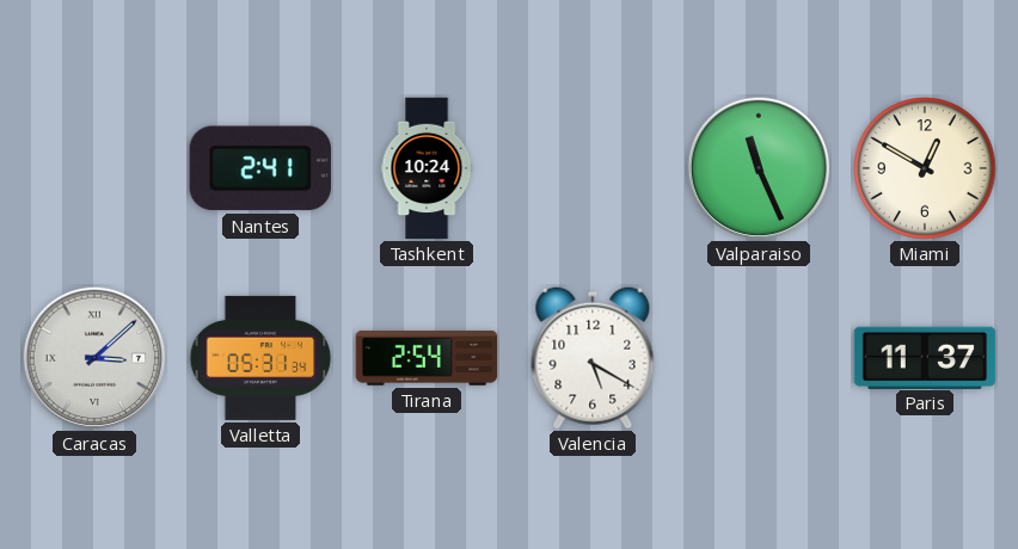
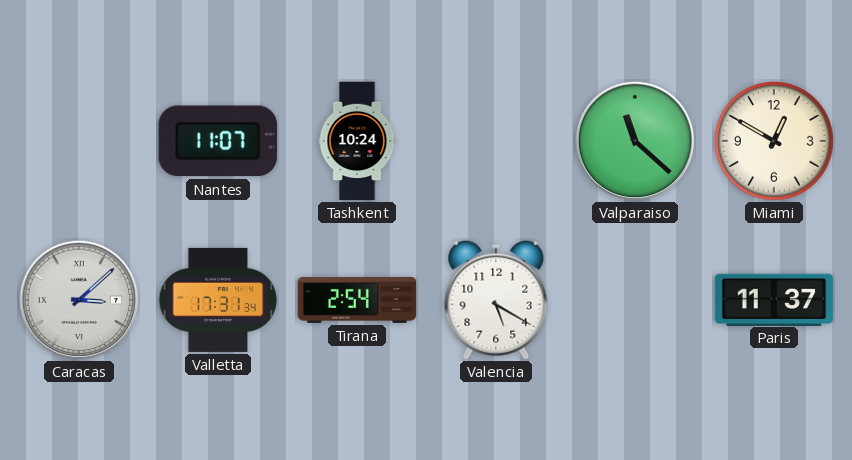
Nantes: 2:41 -> 11:07
Valparaiso: 11:26 -> 11:22
Valletta: 05:31 -> 17:31
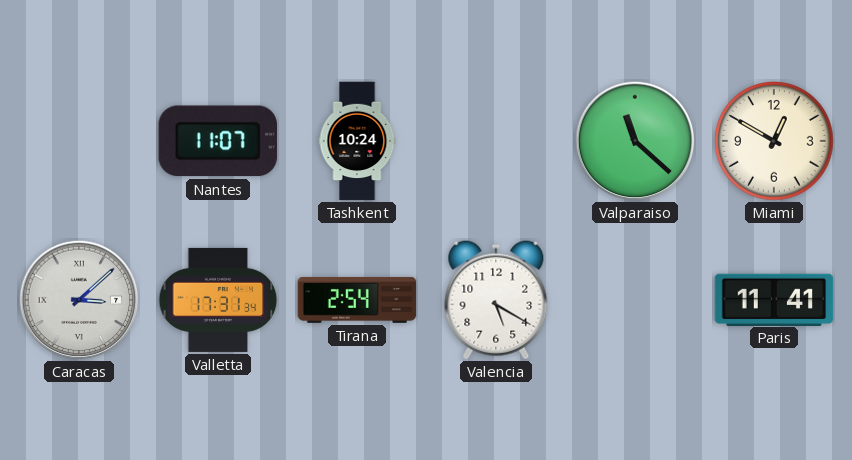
Paris: 11:37 -> 11:41
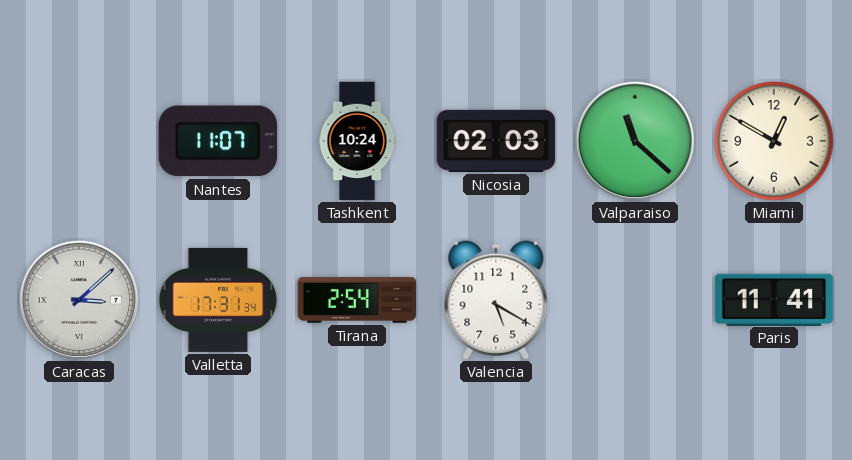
Nicosia: none -> 02:03
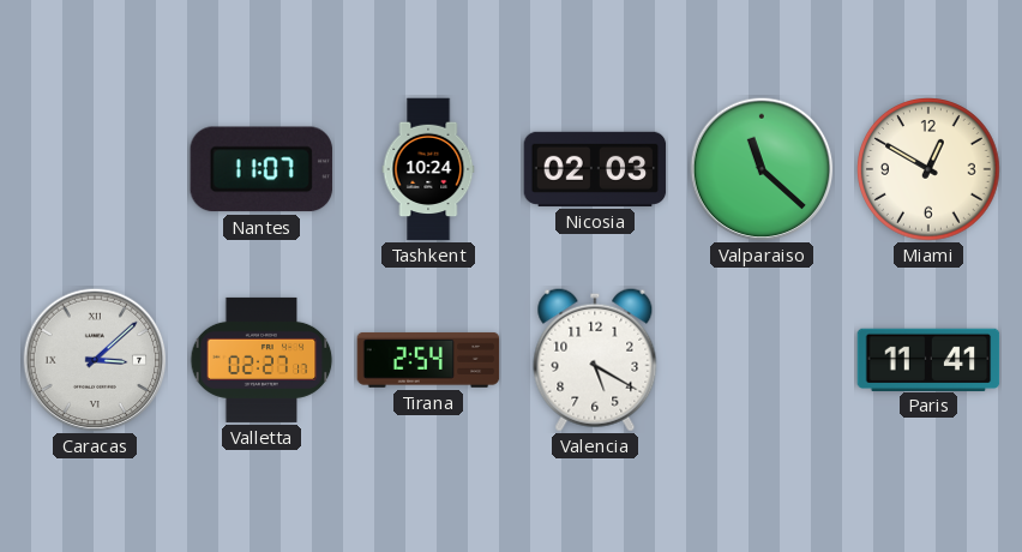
Valletta: 17:31 -> 02:27
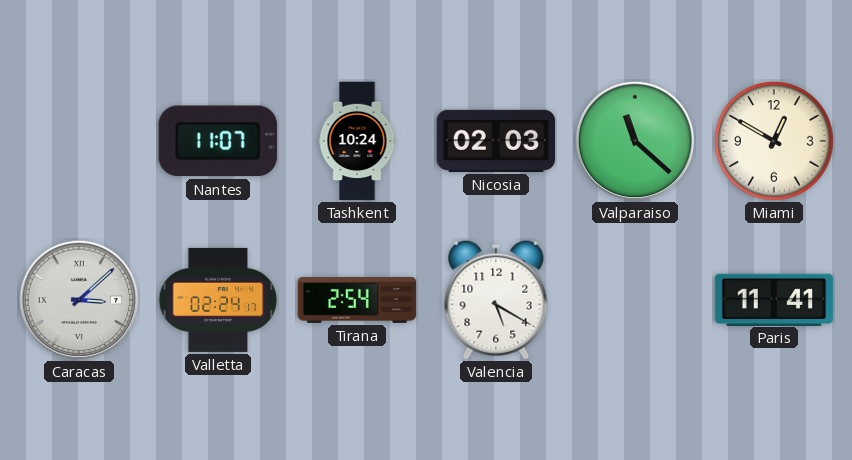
Valletta: 02:27 -> 02:24
